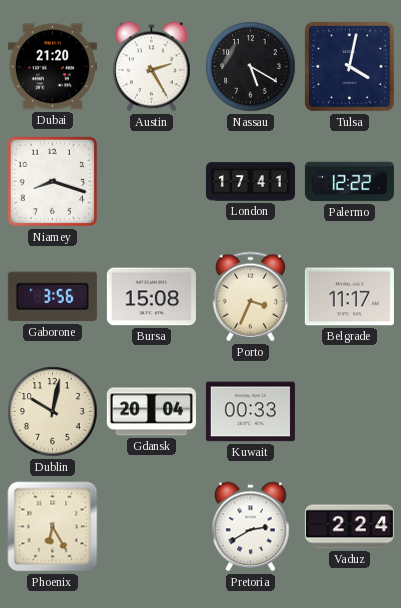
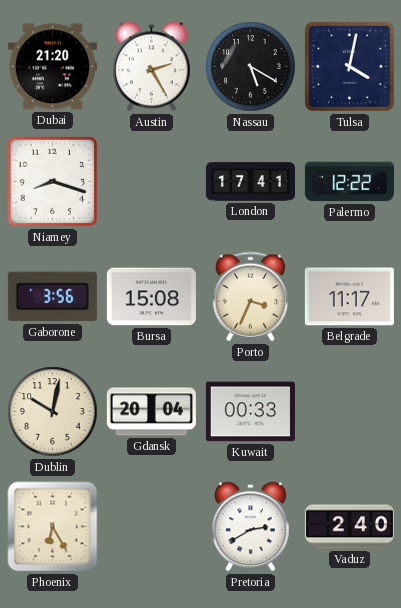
Vaduz: 2:24 -> 2:40
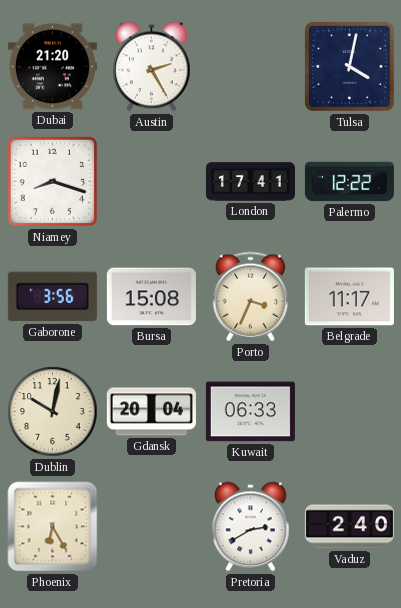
Nassau: 5:20 -> none
Kuwait: 00:33 -> 06:33
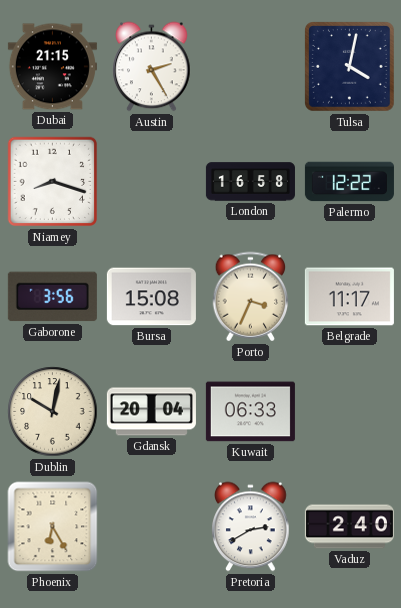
Dubai: 21:20 -> 21:15
London: 17:41 -> 16:58
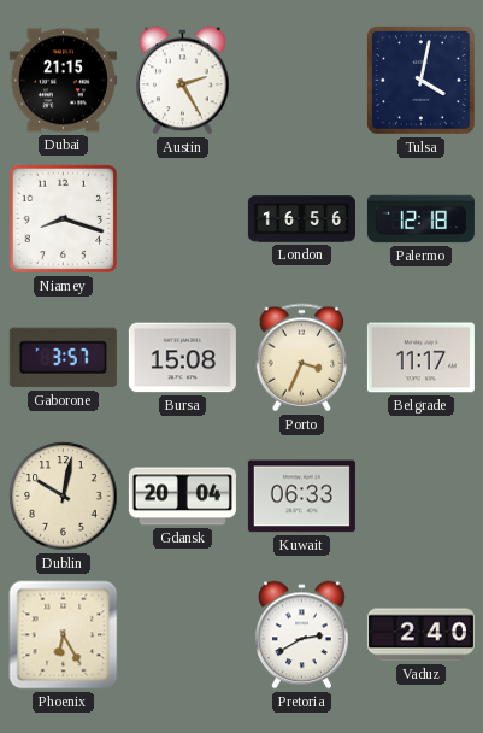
London: 16:58 -> 16:56
Palermo: 12:22 -> 12:18
Gaborone: 3:56 -> 3:57
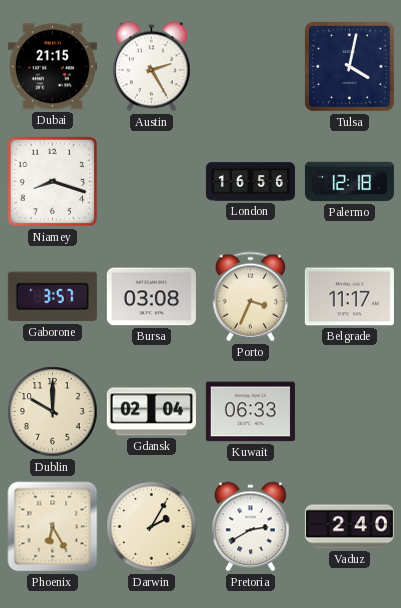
Bursa: 15:08 -> 03:08
Dublin: 10:02 -> 10:00
Gdansk: 20:04 -> 02:04
Darwin: none -> 2:05
